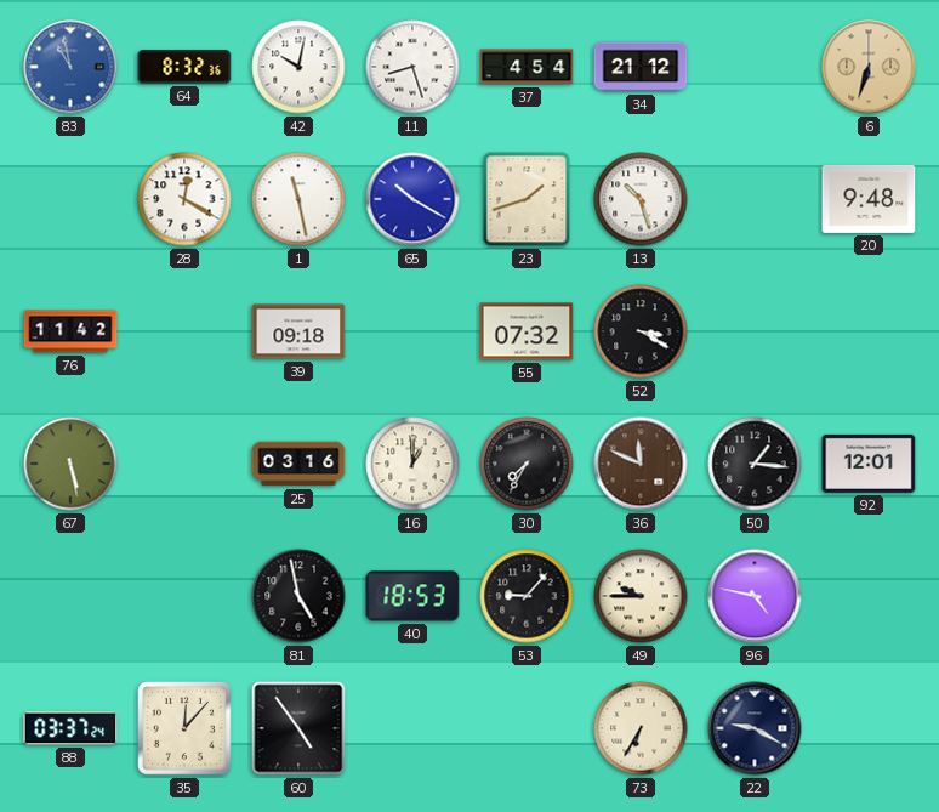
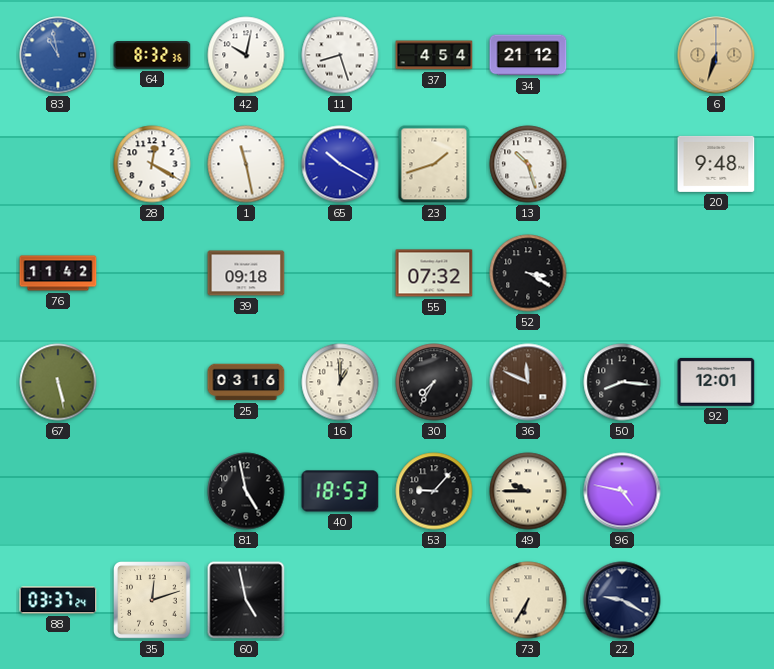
50: 1:16 -> 8:16
35: 12:07 -> 12:12
60: 4:54 -> 4:58
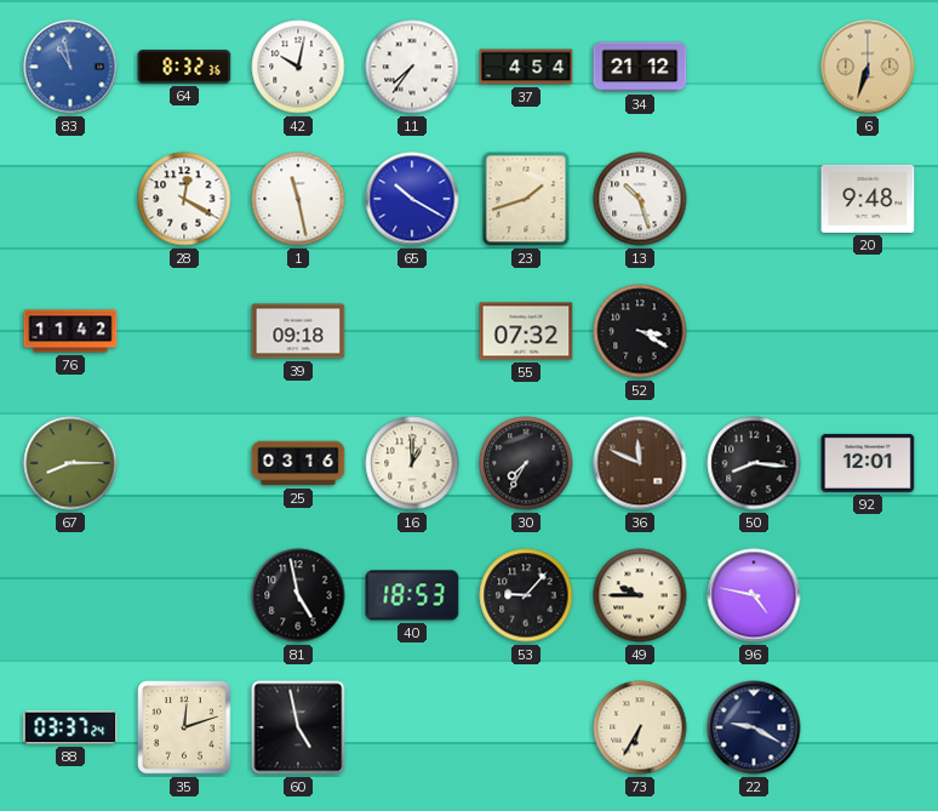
11: 8:27 -> 7:36
67: 5:28 -> 8:15
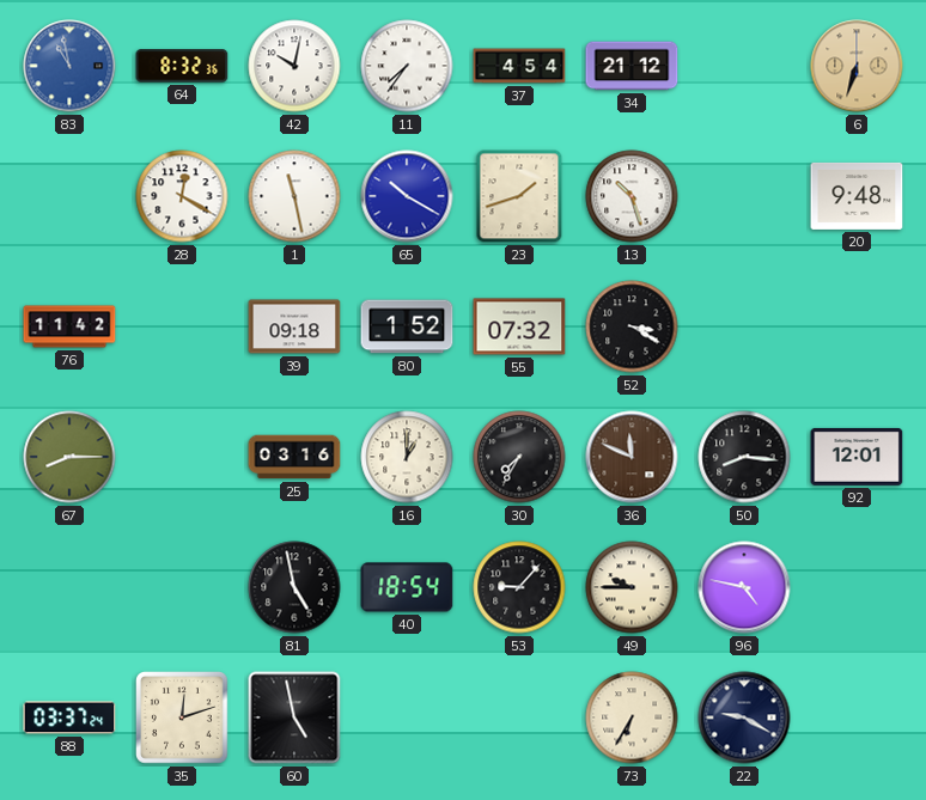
80: none -> 1:52
40: 18:53 -> 18:54
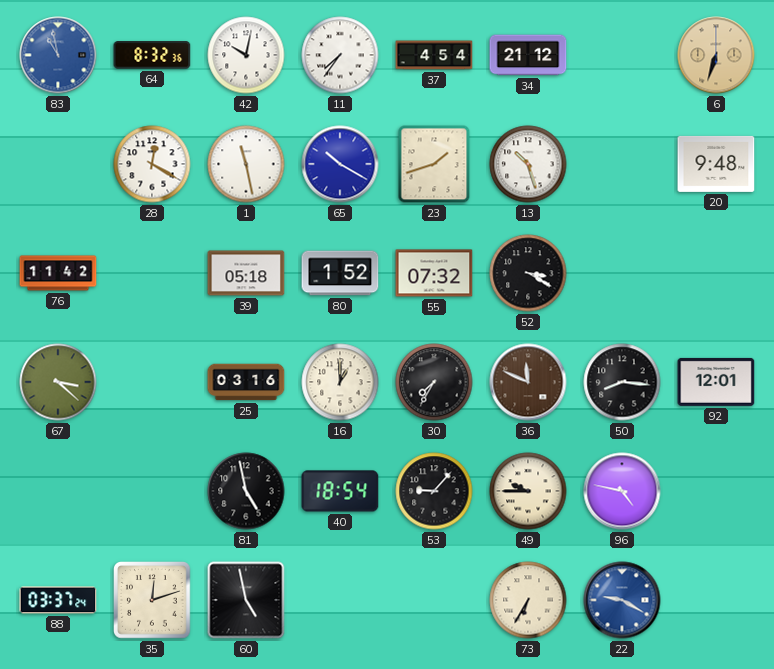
39: 09:18 -> 05:18
67: 8:15 -> 3:22
22 dial: navy -> blue
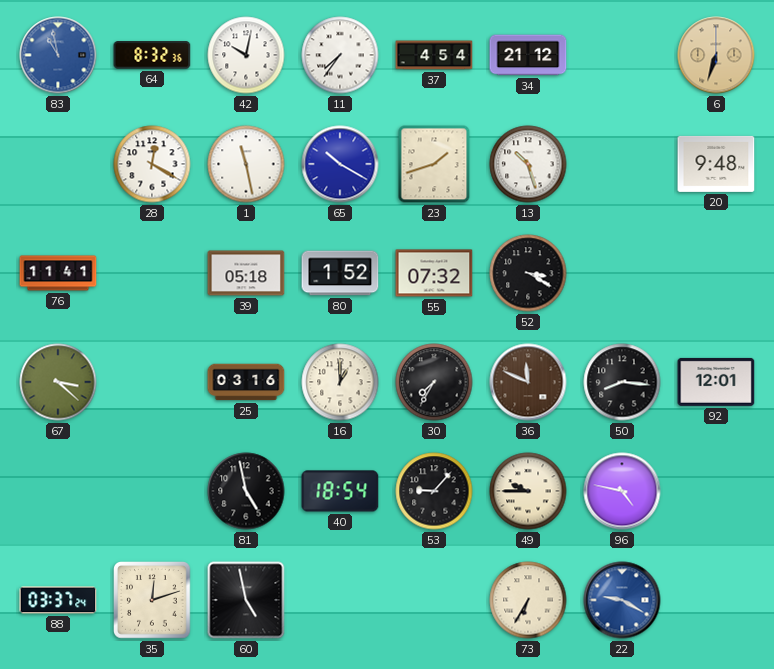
76: 11:42 -> 11:41
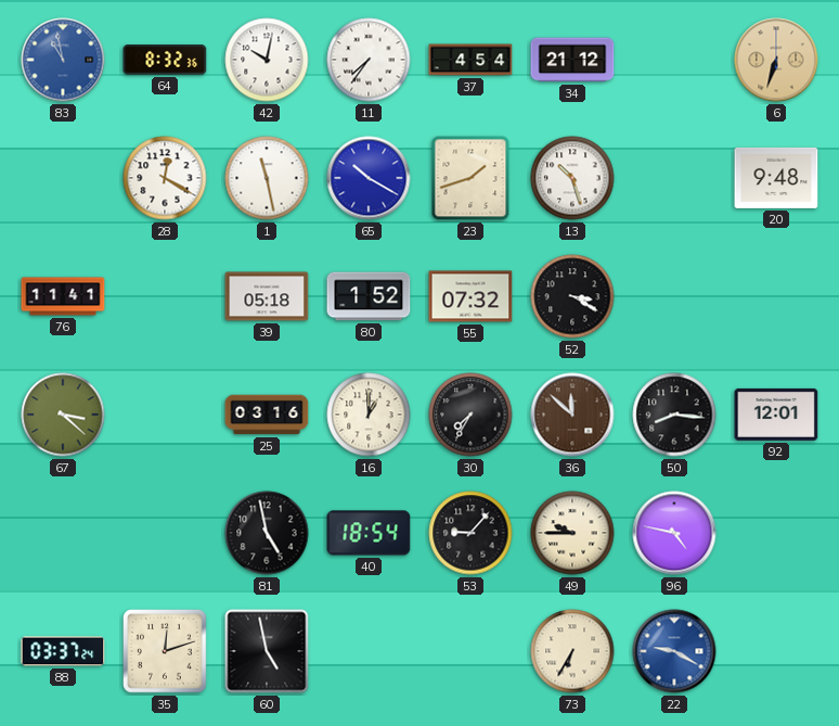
36: 11:49 -> 11:52
